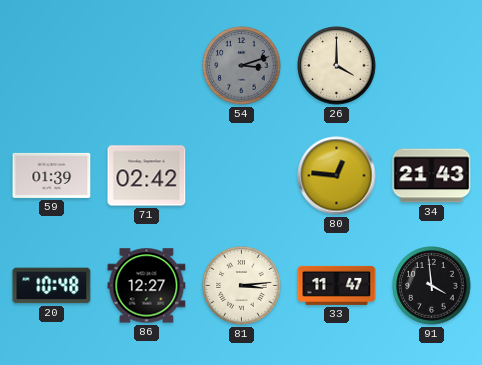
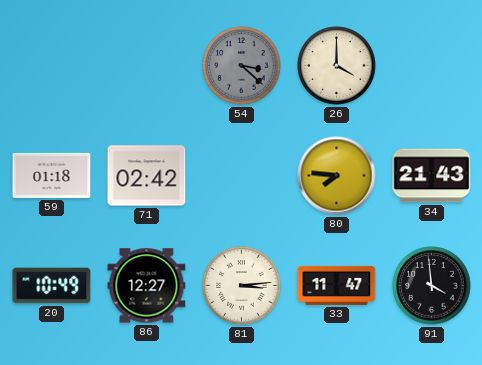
54: 3:12 -> 3:22
59: 01:39 -> 01:18
80: 12:46 -> 7:46
20: 10:48 -> 10:49
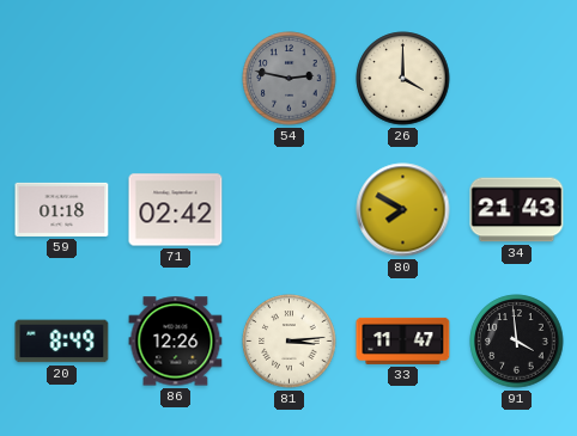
54: 3:22 -> 2:47
80: 7:46 -> 7:50
20: 10:49 -> 8:49
86: 12:27 -> 12:26
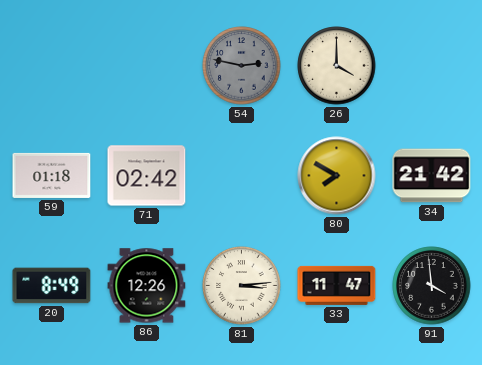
34: 21:43 -> 21:42
